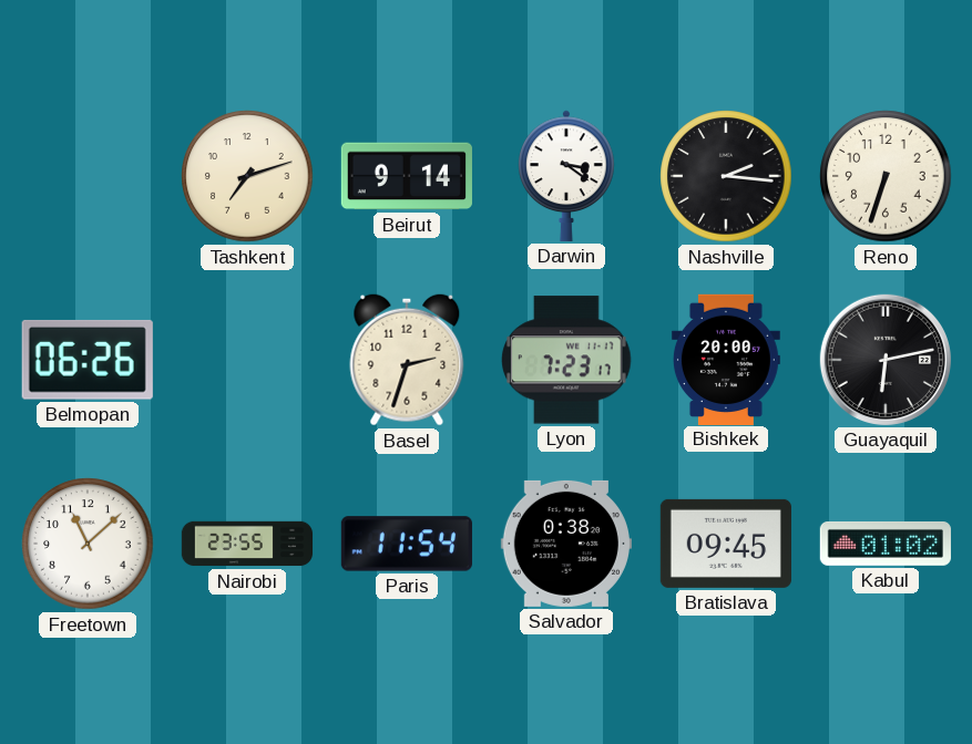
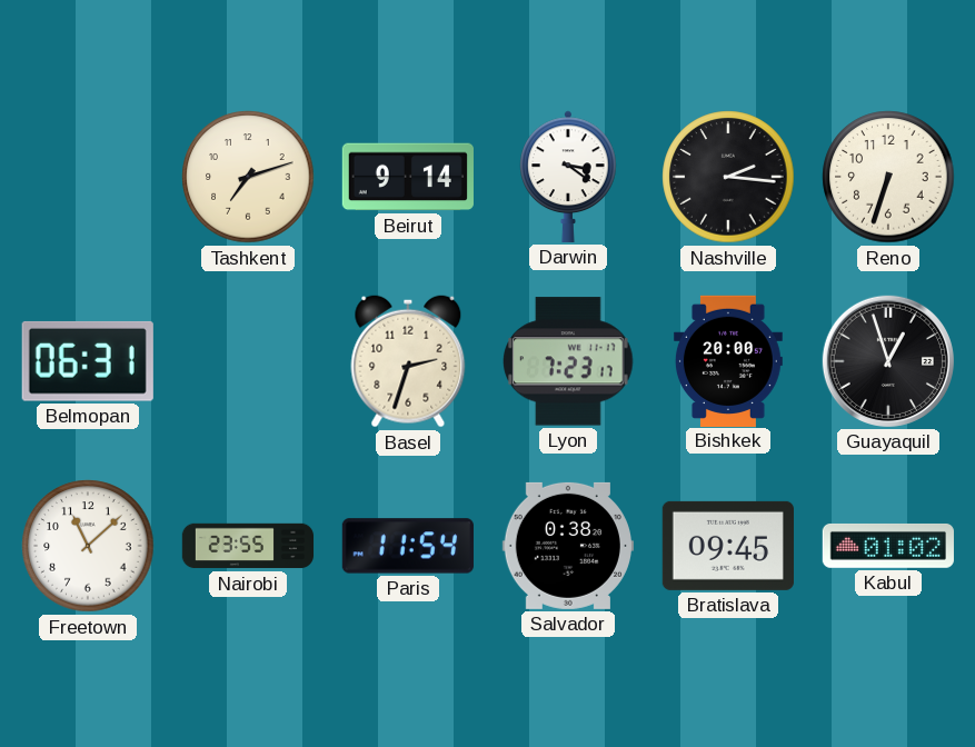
Belmopan: 06:26 -> 06:31
Guayaquil: 6:13 -> 12:57
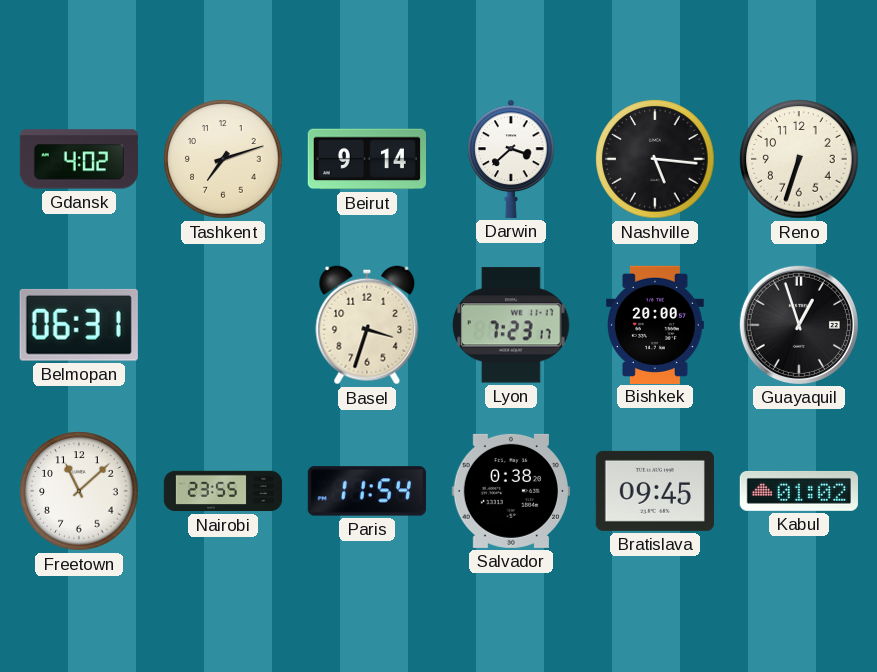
Gdansk: none -> 4:02
Darwin: 3:21 -> 3:38
Nashville: 2:16 -> 5:16
Basel: 2:33 -> 3:33
